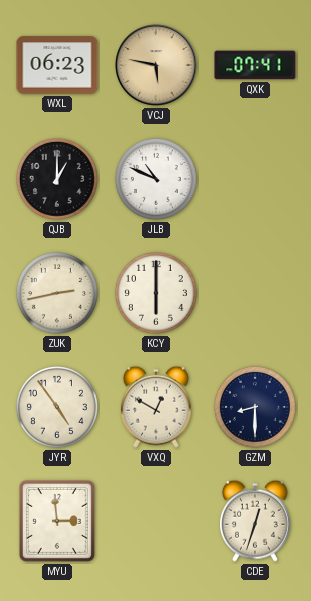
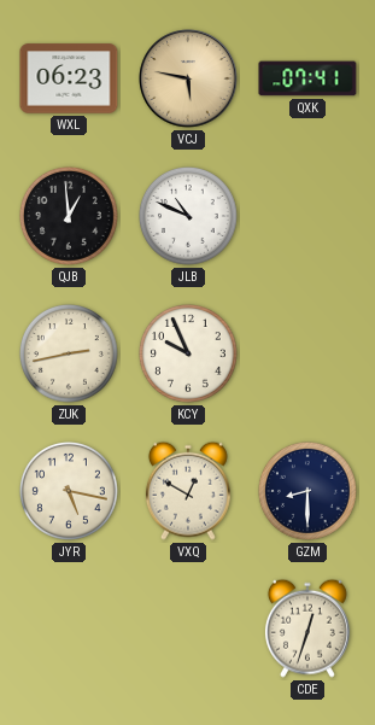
QJB: 1:00 -> 12:59
KCY: 6:00 -> 9:56
JYR: 4:54 -> 5:17
MYU: 2:59 -> none
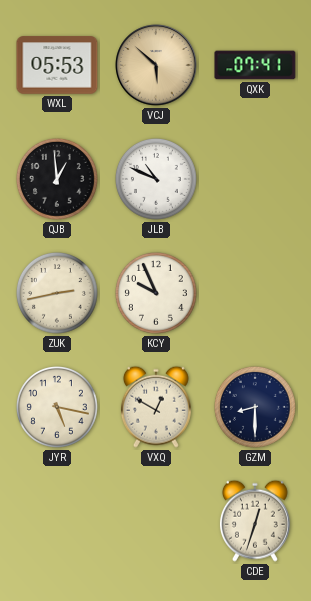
WXL: 06:23 -> 05:53
VCJ: 5:47 -> 5:52
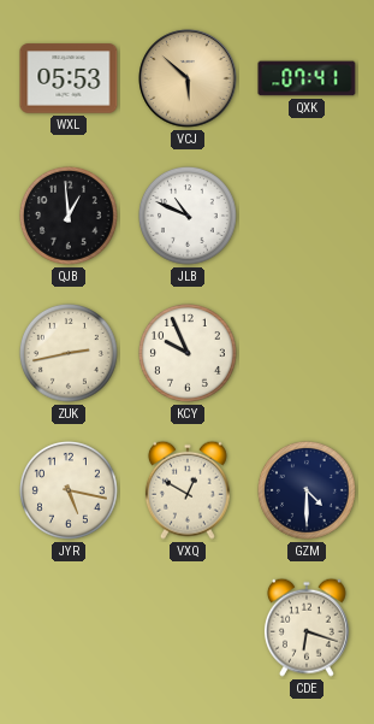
GZM: 8:30 -> 4:30
CDE: 12:33 -> 6:18
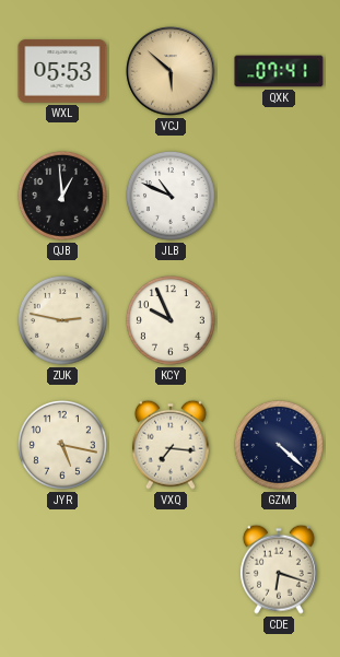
ZUK: 2:43 -> 2:47
VXQ: 12:50 -> 7:16
GZM: 4:30 -> 4:22
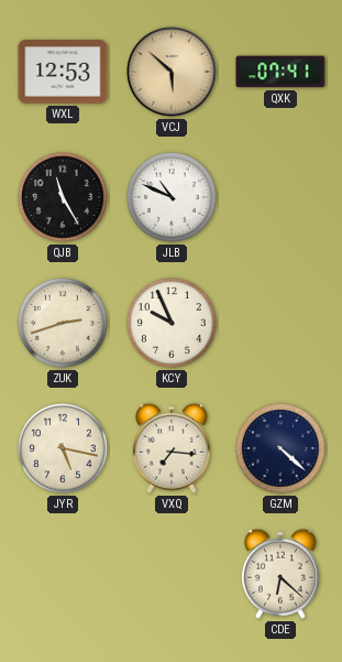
WXL: 05:53 -> 12:53
QJB: 12:59 -> 11:25
ZUK: 2:47 -> 2:42
CDE: 6:18 -> 6:22
